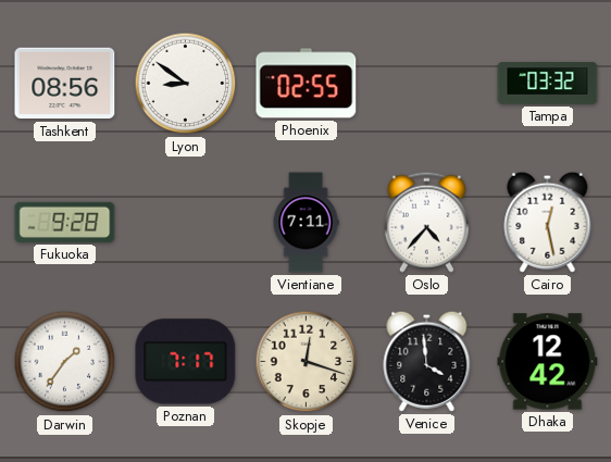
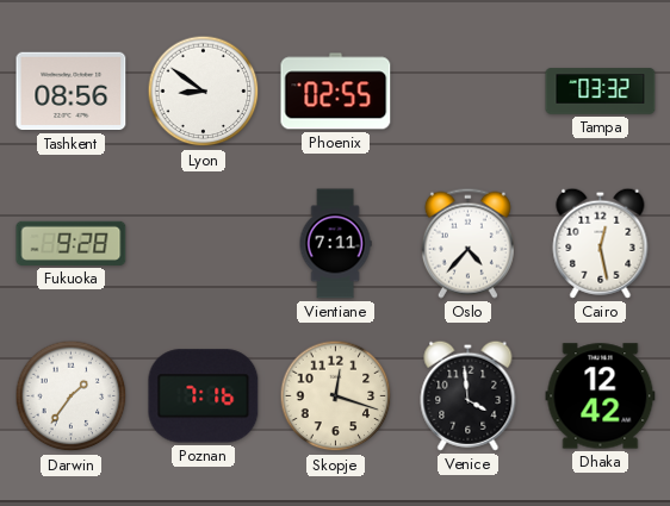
Poznan: 7:17 -> 7:16
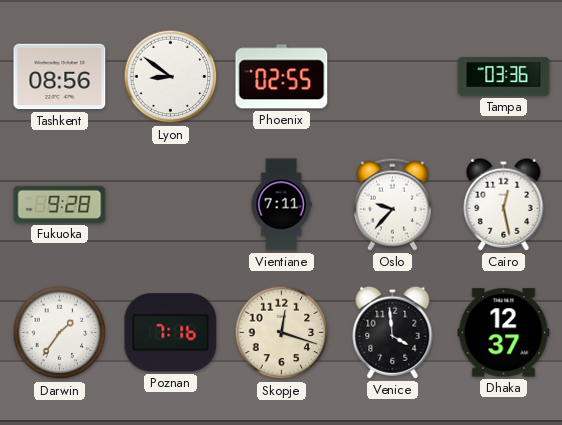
Tampa: 03:32 -> 03:36
Oslo: 4:37 -> 9:37
Dhaka: 12:42 -> 12:37
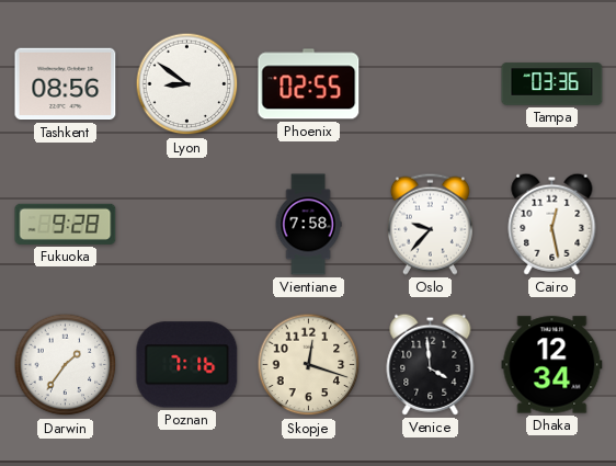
Vientiane: 7:11 -> 7:58
Dhaka: 12:37 -> 12:34
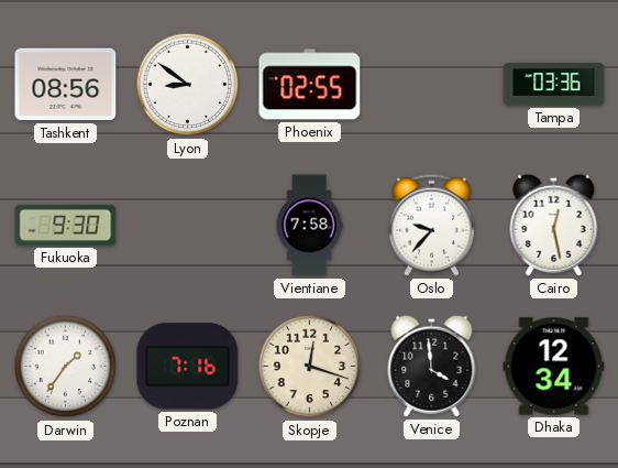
Fukuoka: 9:28 -> 9:30
